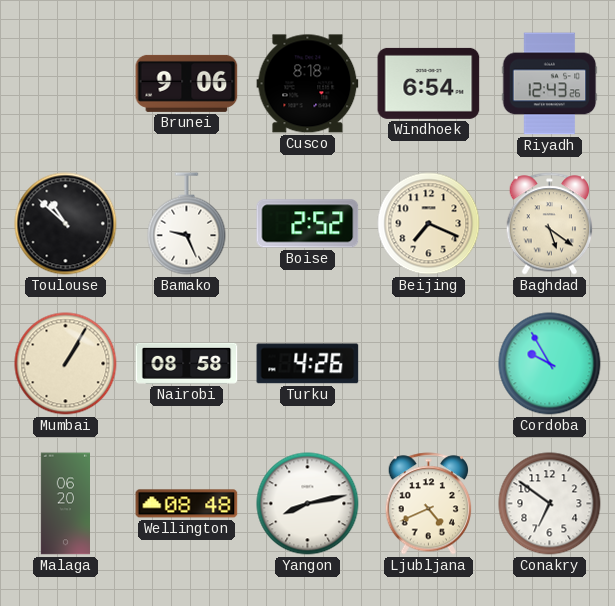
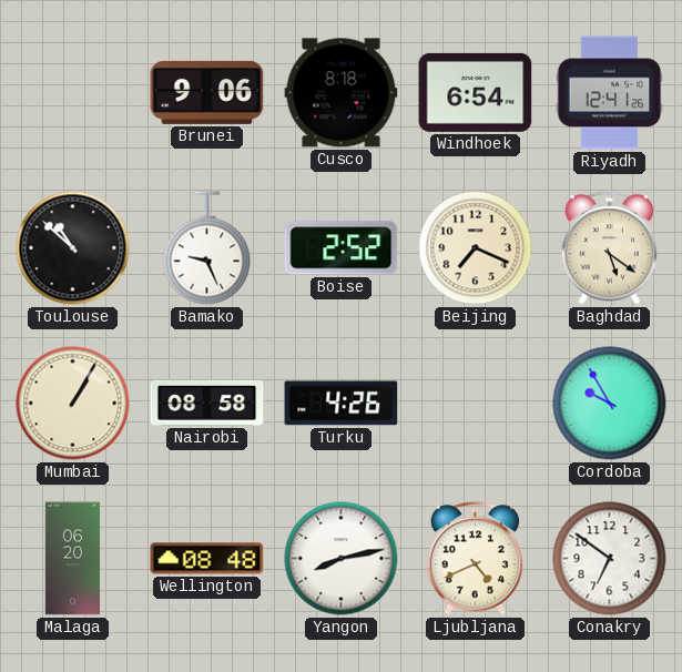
Riyadh: 12:43 -> 12:41
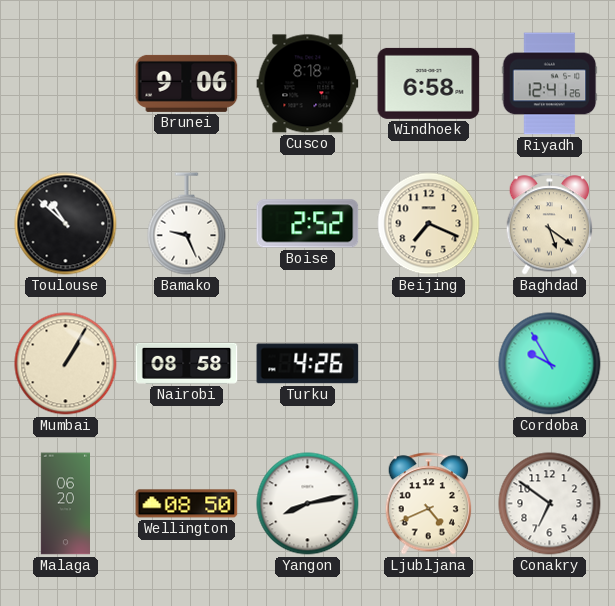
Windhoek: 6:54 -> 6:58
Wellington: 08:48 -> 08:50
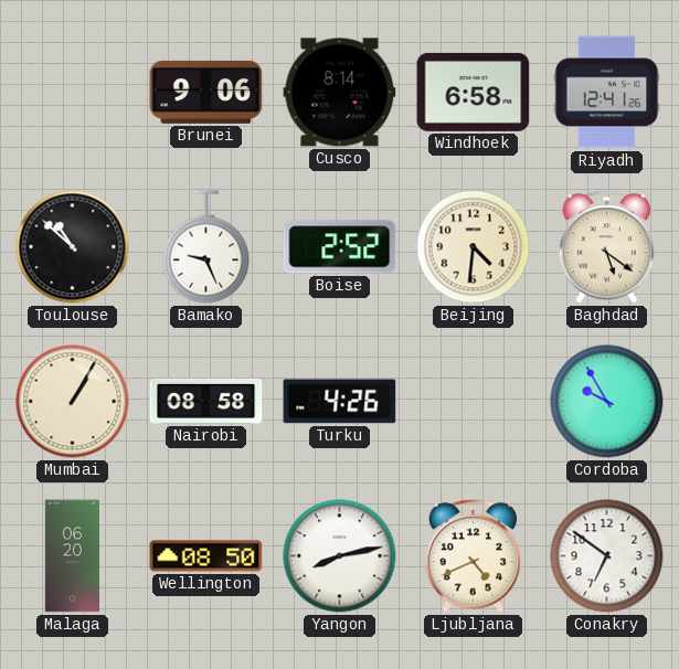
Cusco: 8:18 -> 8:14
Beijing: 7:19 -> 4:31
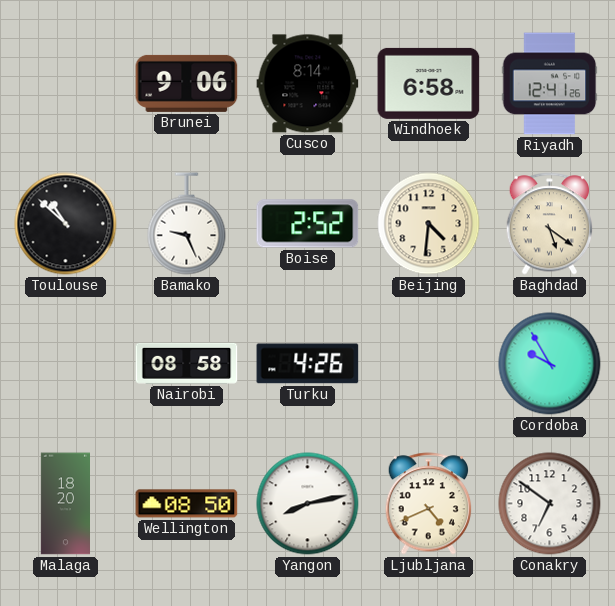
Mumbai: 1:05 -> none
Malaga: 06:20 -> 18:20
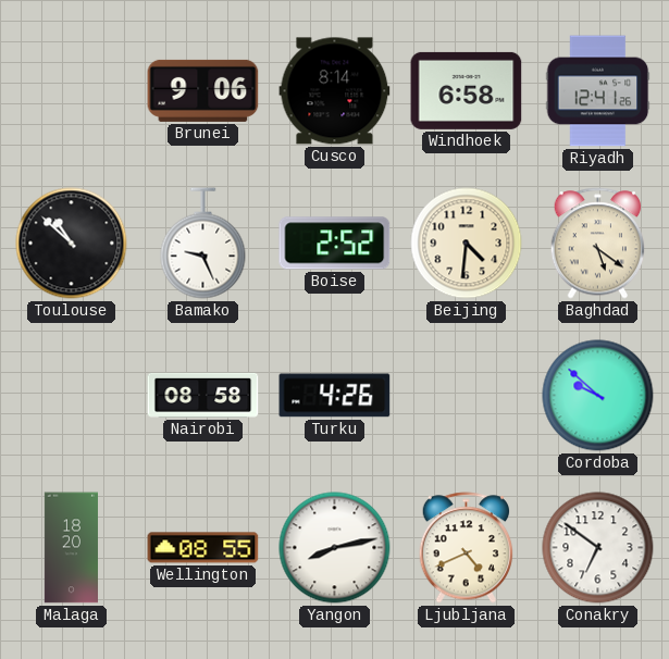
Cordoba: 9:55 -> 9:52
Wellington: 08:50 -> 08:55
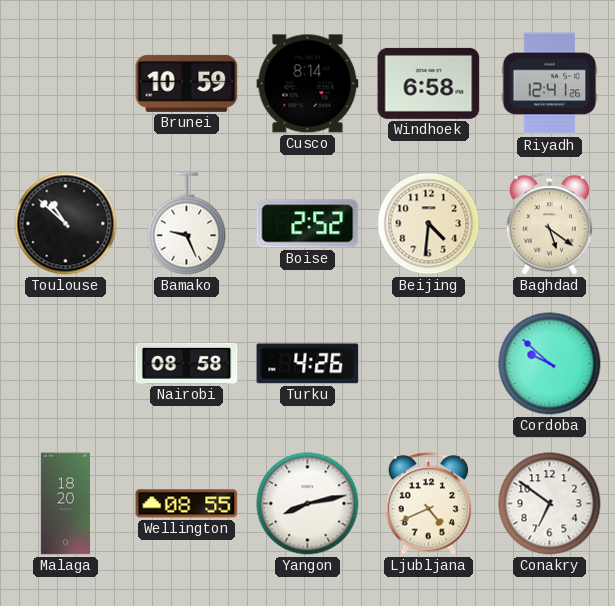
Brunei: 9:06 -> 10:59
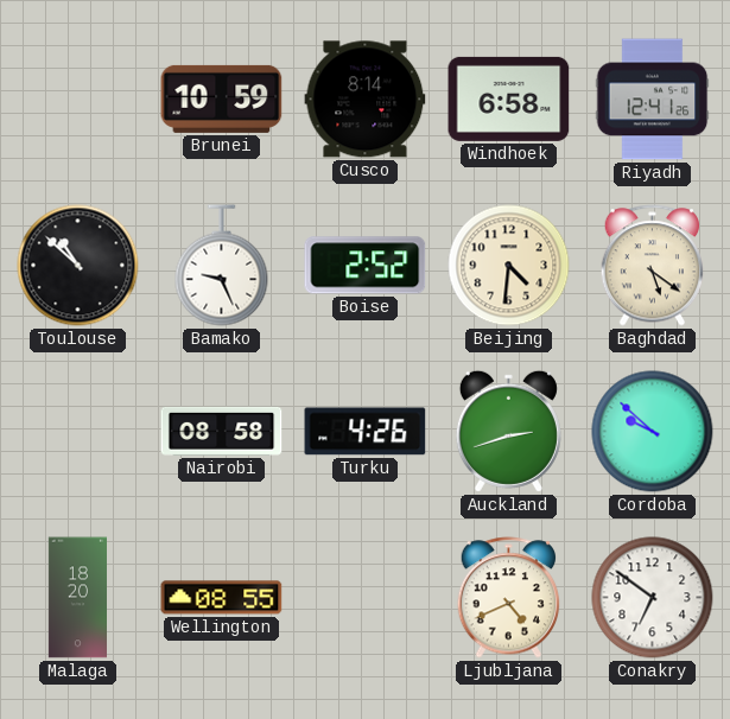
Auckland: none -> 2:42
Yangon: 8:13 -> none
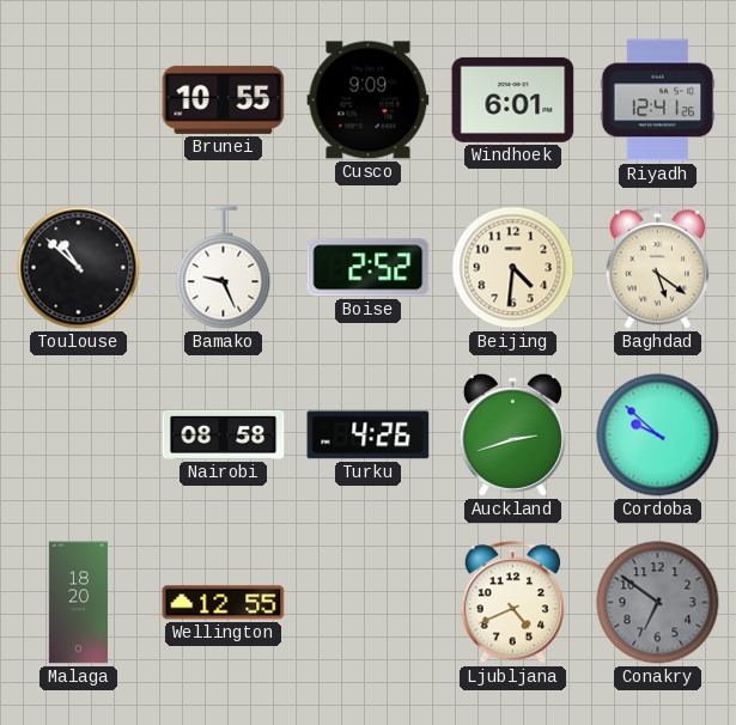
Brunei: 10:59 -> 10:55
Cusco: 8:14 -> 9:09
Windhoek: 6:58 -> 6:01
Wellington: 08:55 -> 12:55
Conakry dial: white -> grey
